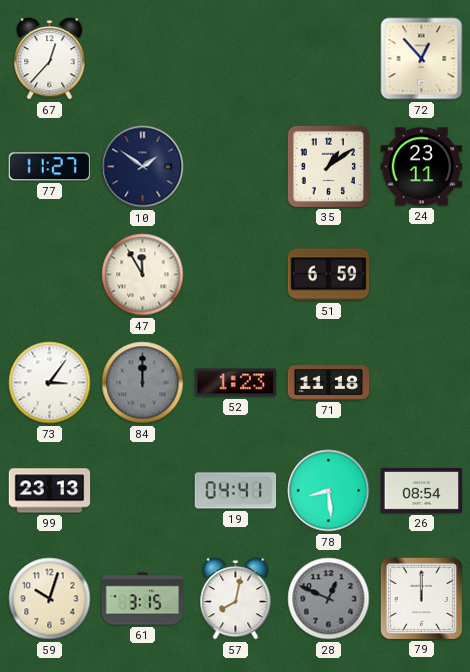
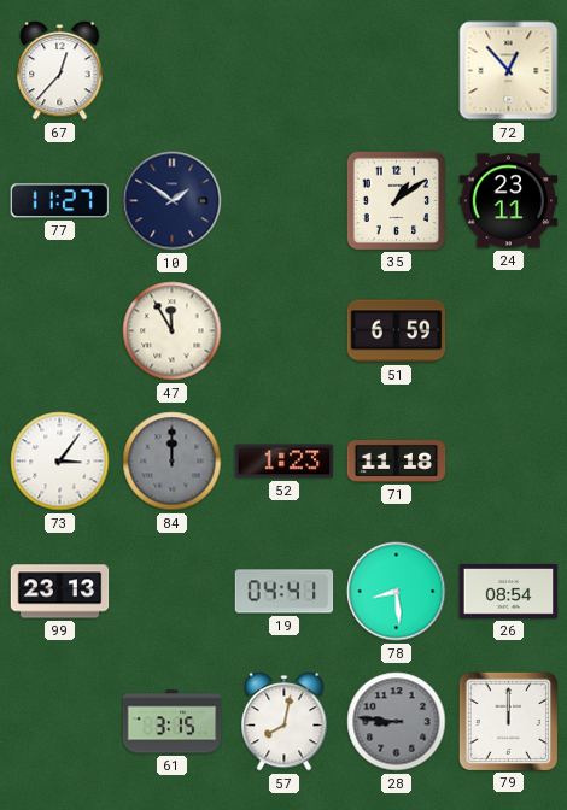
59: 10:03 -> none
28: 12:49 -> 8:46
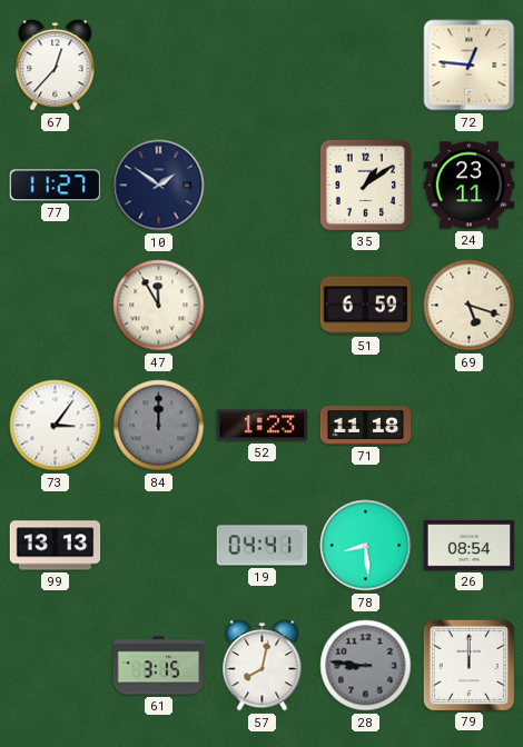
72: 12:53 -> 12:46
69: none -> 5:18
99: 23:13 -> 13:13
